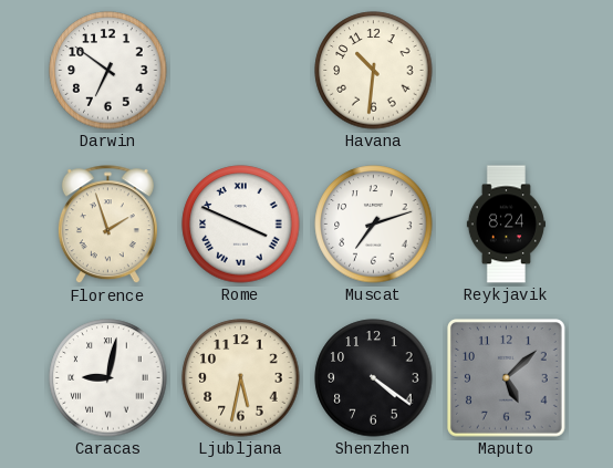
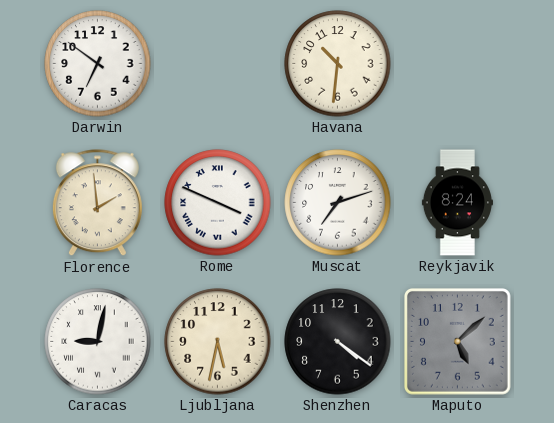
Florence: 1:57 -> 1:59
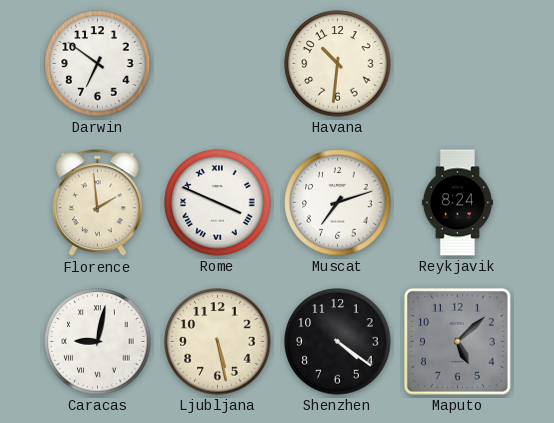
Ljubljana: 5:32 -> 5:28
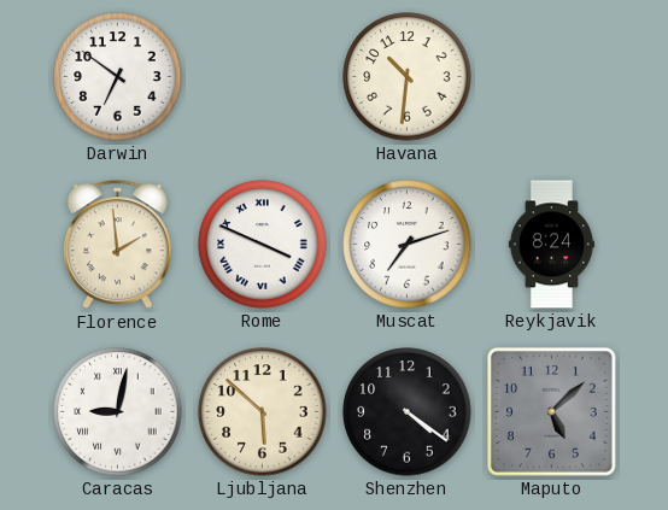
Ljubljana: 5:28 -> 5:52
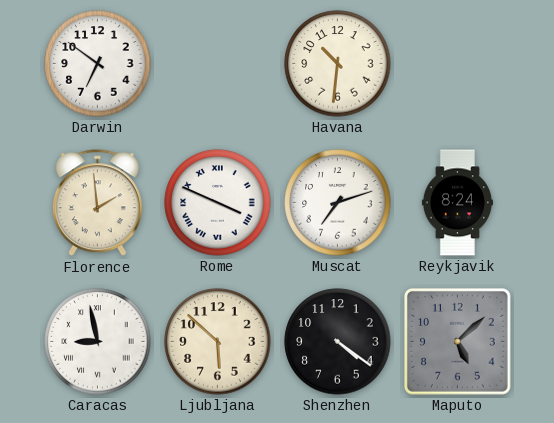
Caracas: 9:02 -> 8:58
